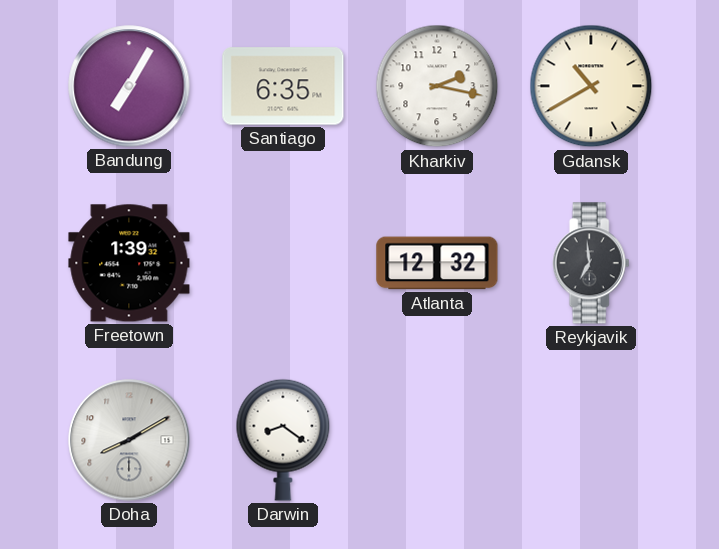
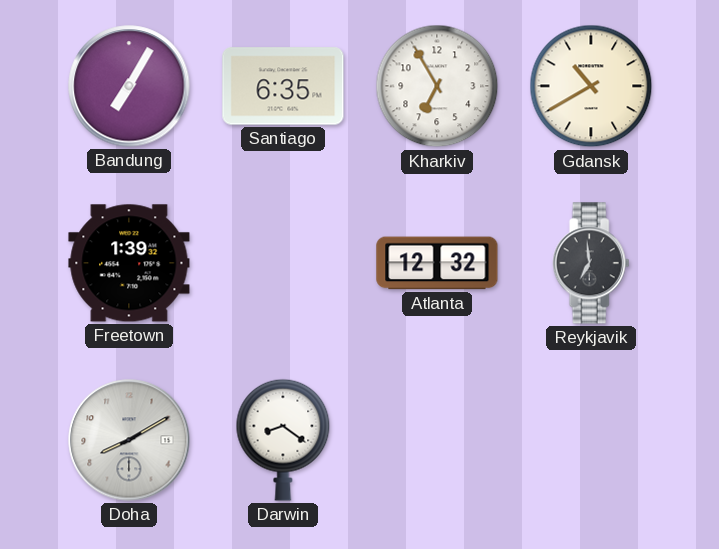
Kharkiv: 2:17 -> 6:55
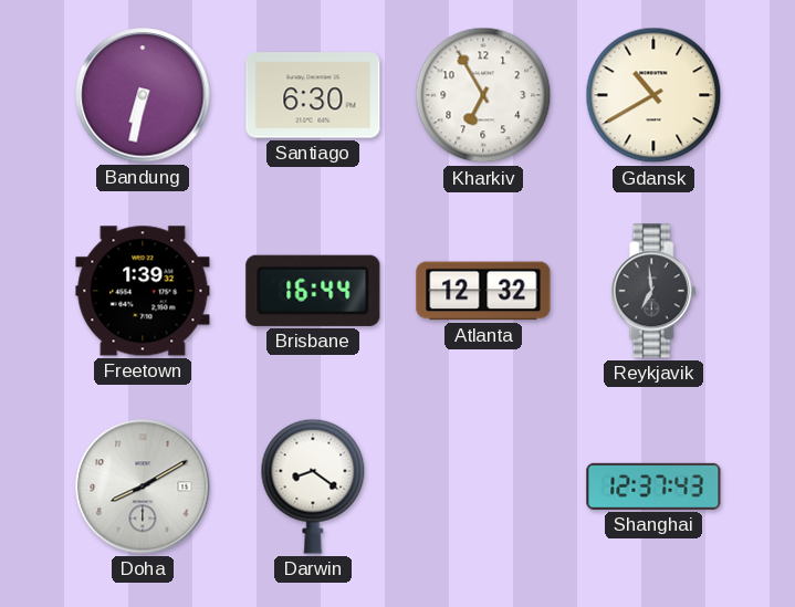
Bandung: 7:05 -> 6:32
Santiago: 6:35 -> 6:30
Brisbane: none -> 16:44
Shanghai: none -> 12:37
